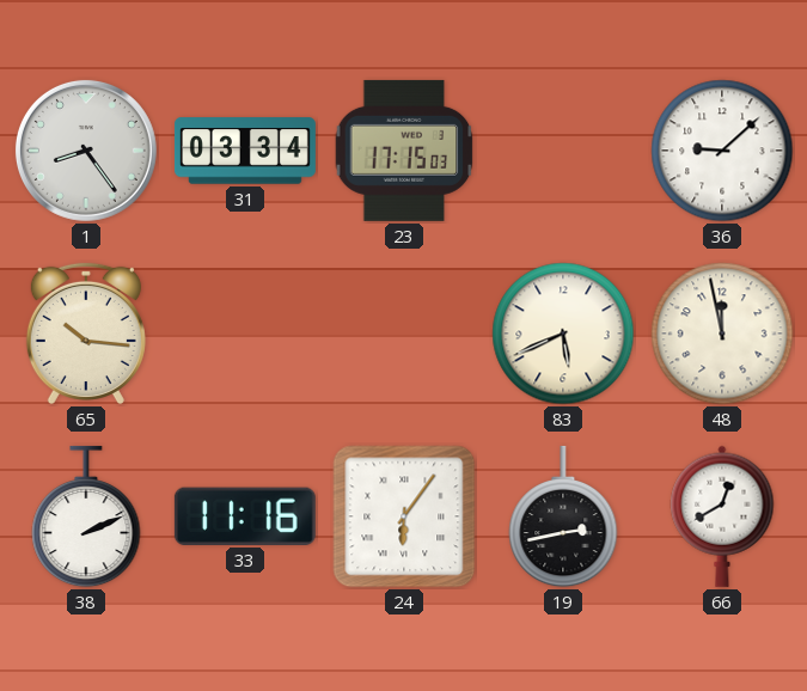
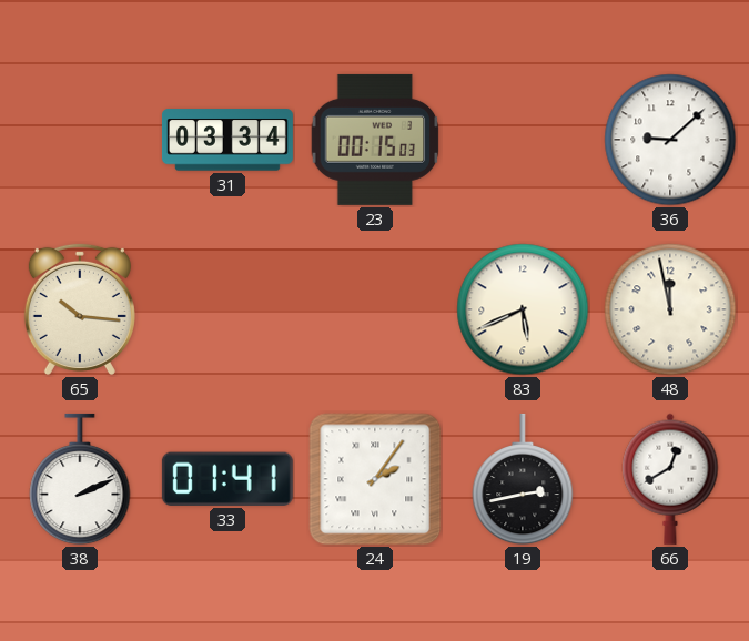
1: 8:24 -> none
23: 17:15 -> 00:15
33: 11:16 -> 01:41
24: 6:06 -> 2:06
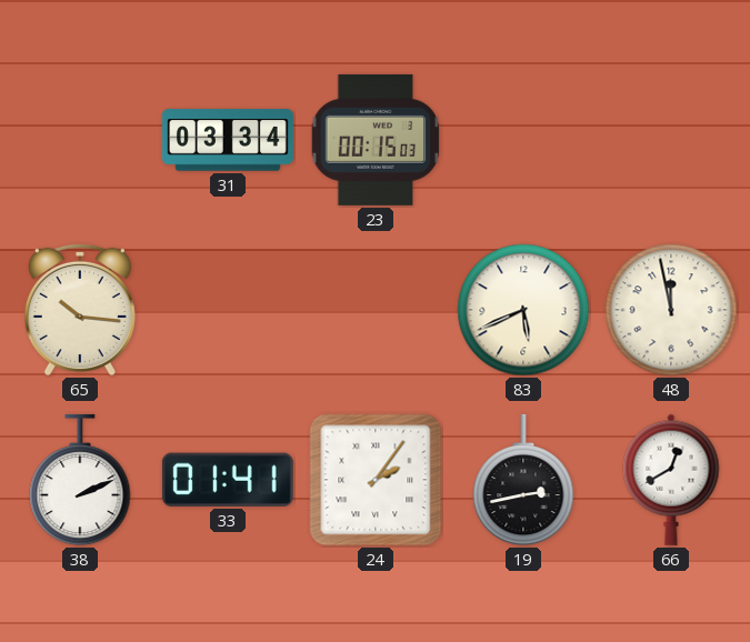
36: 9:08 -> none
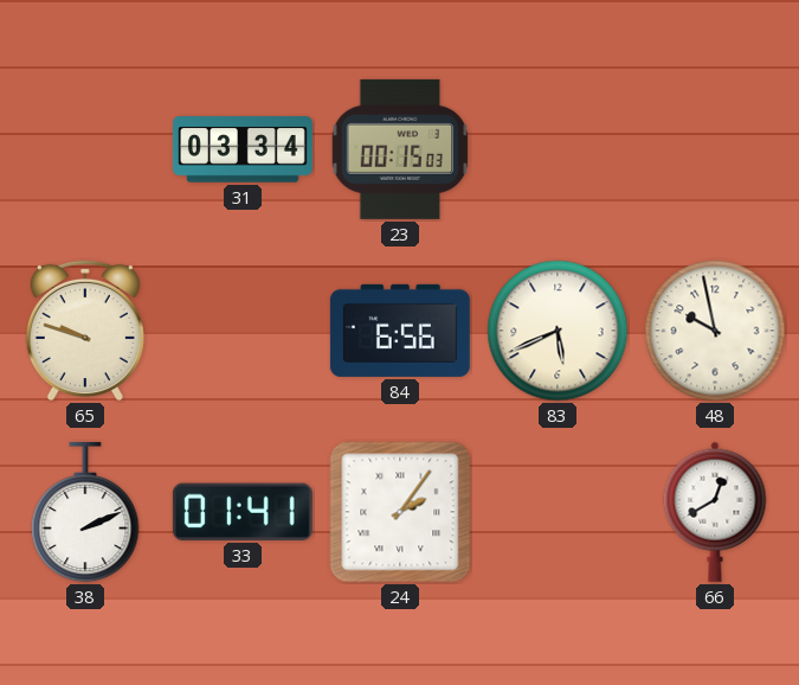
65: 10:16 -> 9:48
84: none -> 6:56
48: 11:58 -> 9:58
19: 2:43 -> none
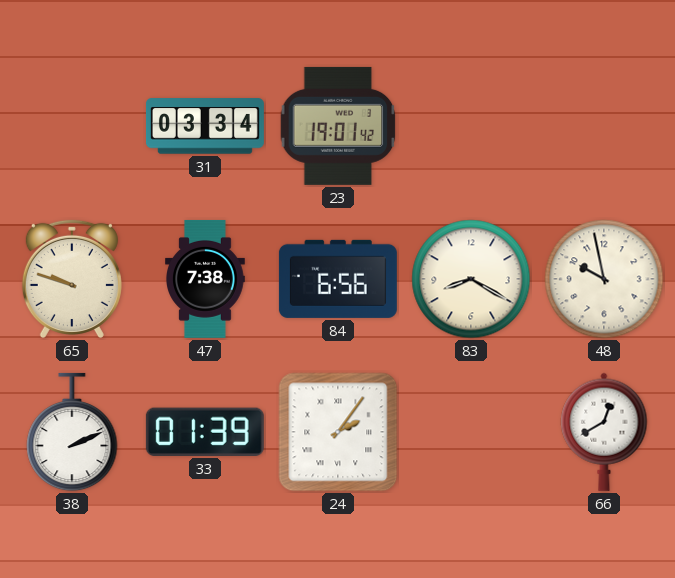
23: 00:15 -> 19:01
47: none -> 7:38
83: 5:41 -> 8:20
33: 01:41 -> 01:39
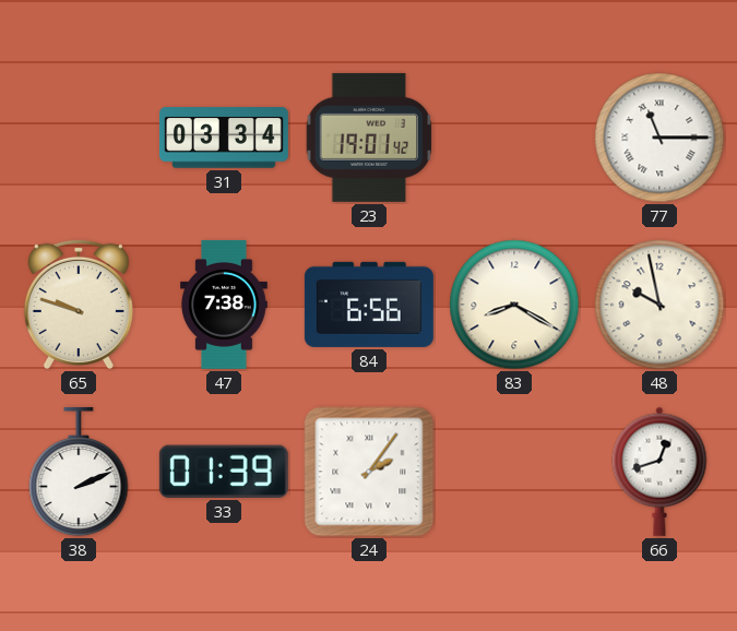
77: none -> 11:15
66: 12:40 -> 12:42
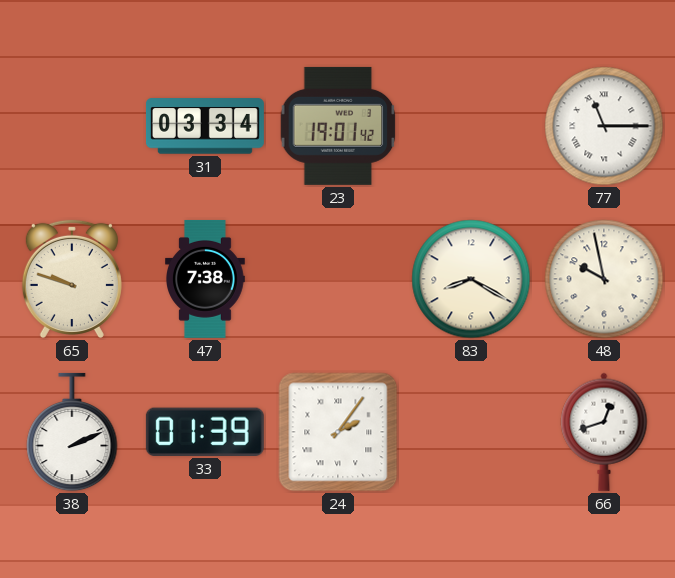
84: 6:56 -> none
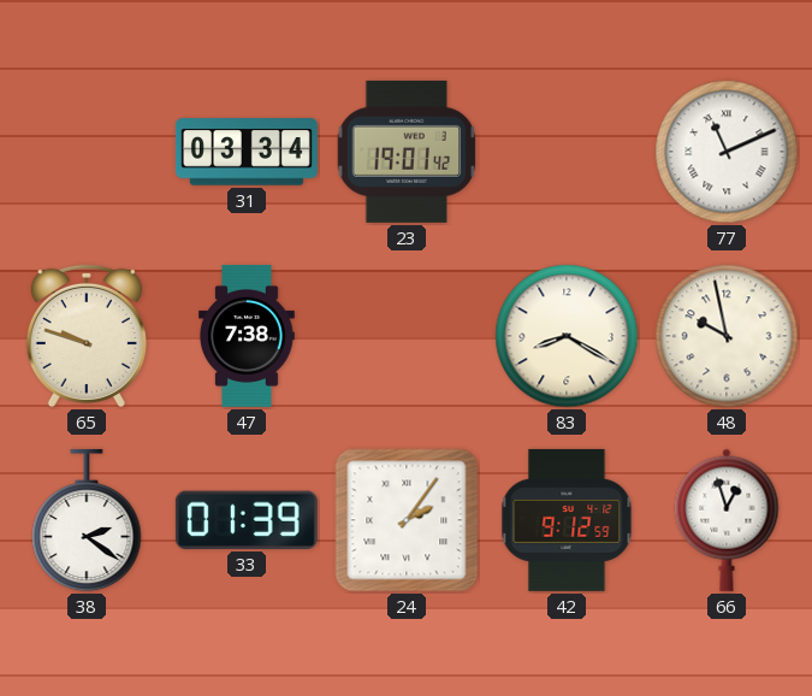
77: 11:15 -> 11:11
38: 2:11 -> 2:21
42: none -> 9:12
66: 12:42 -> 12:57
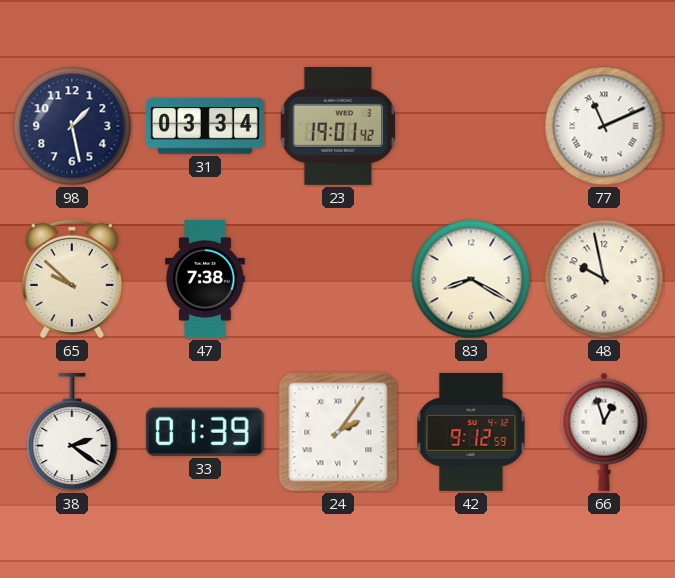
98: none -> 1:28
65: 9:48 -> 9:52
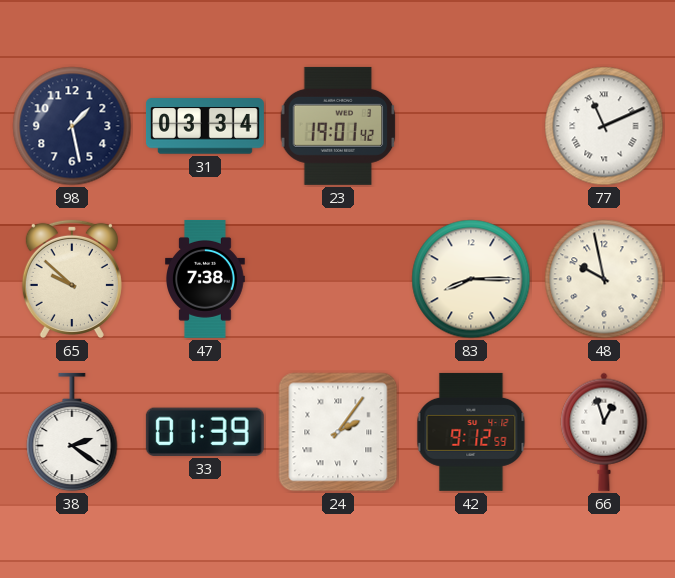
83: 8:20 -> 8:15
